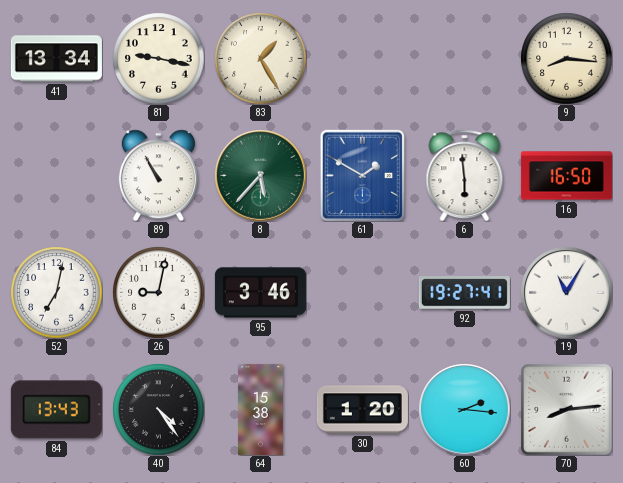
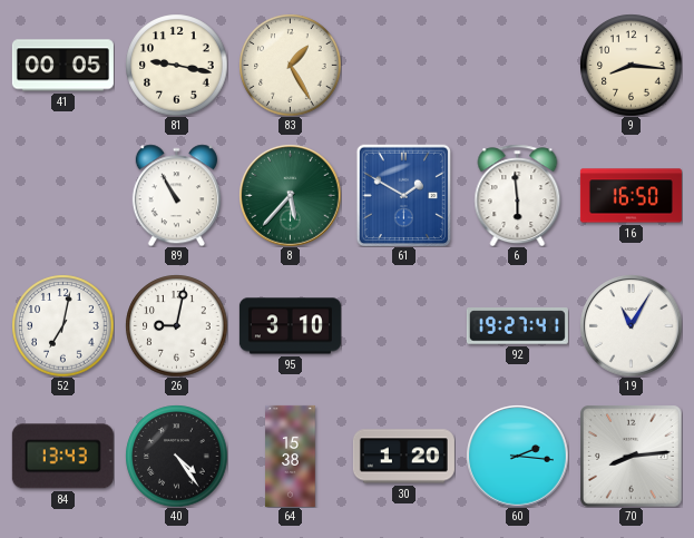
41: 13:34 -> 00:05
95: 3:46 -> 3:10
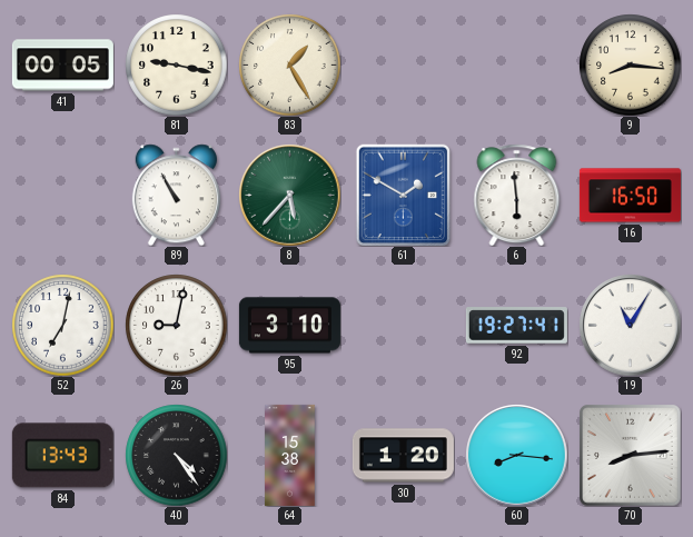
60: 2:16 -> 8:16
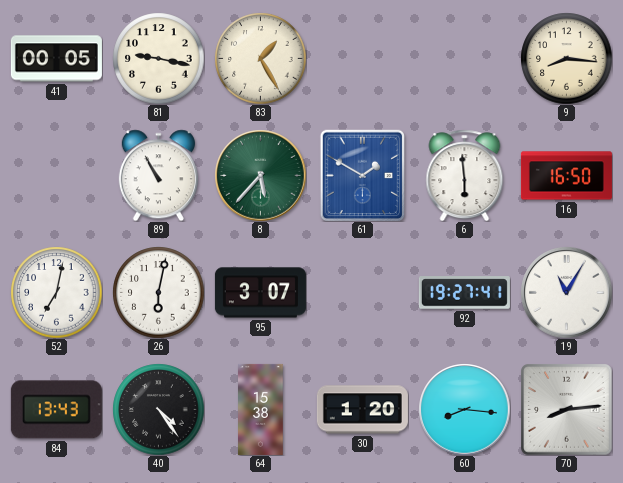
26: 9:02 -> 6:02
95: 3:10 -> 3:07
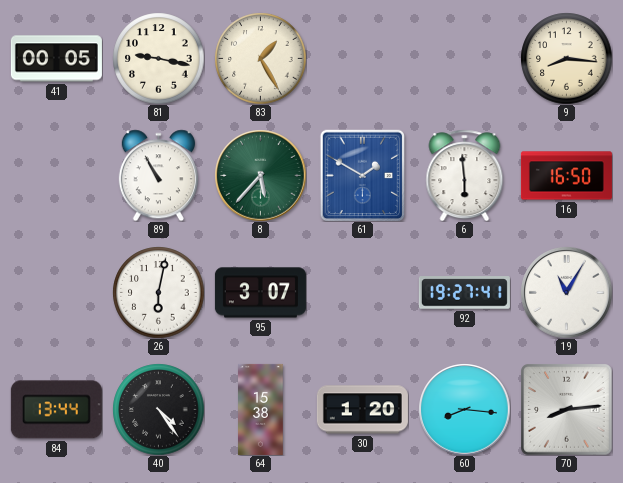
52: 7:02 -> none
84: 13:43 -> 13:44
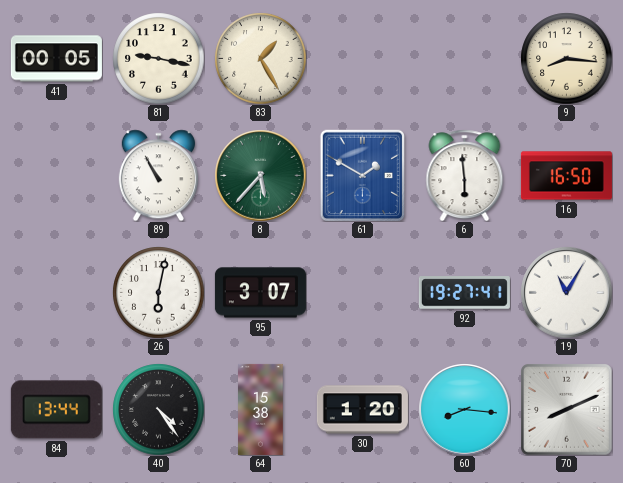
70: 8:14 -> 8:11
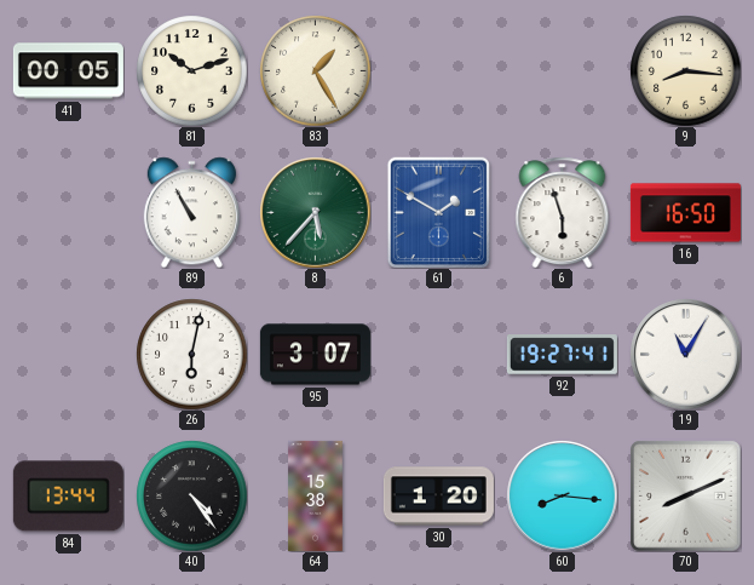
81: 9:17 -> 10:12
6: 5:59 -> 5:57
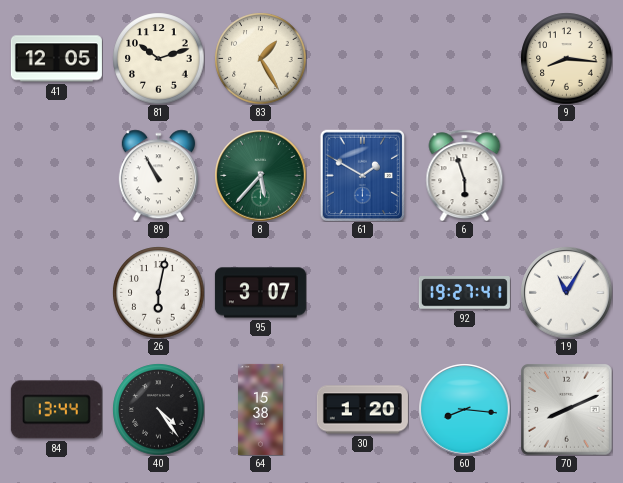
41: 00:05 -> 12:05
16: 16:50 -> none
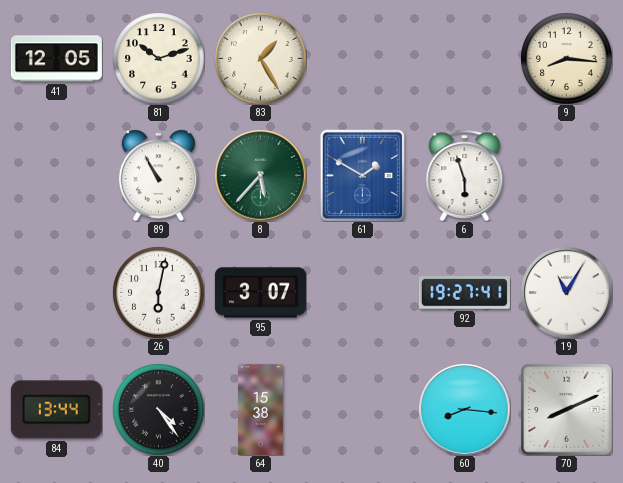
30: 1:20 -> none
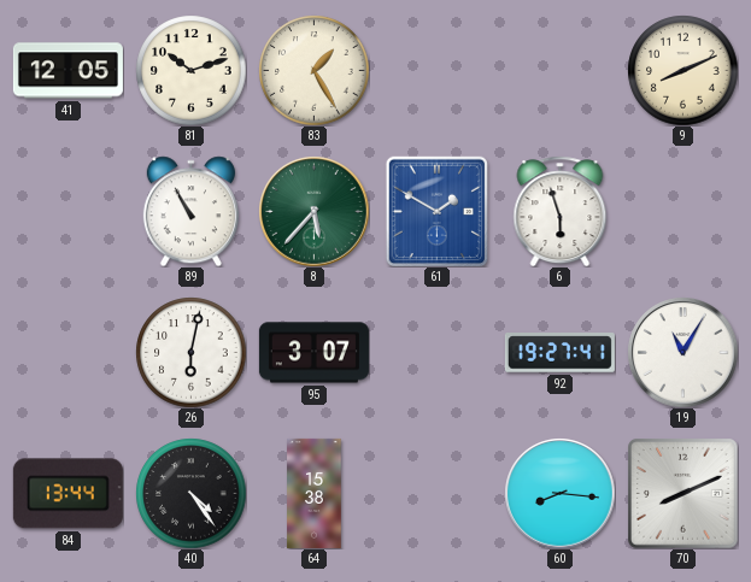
9: 8:16 -> 8:11
